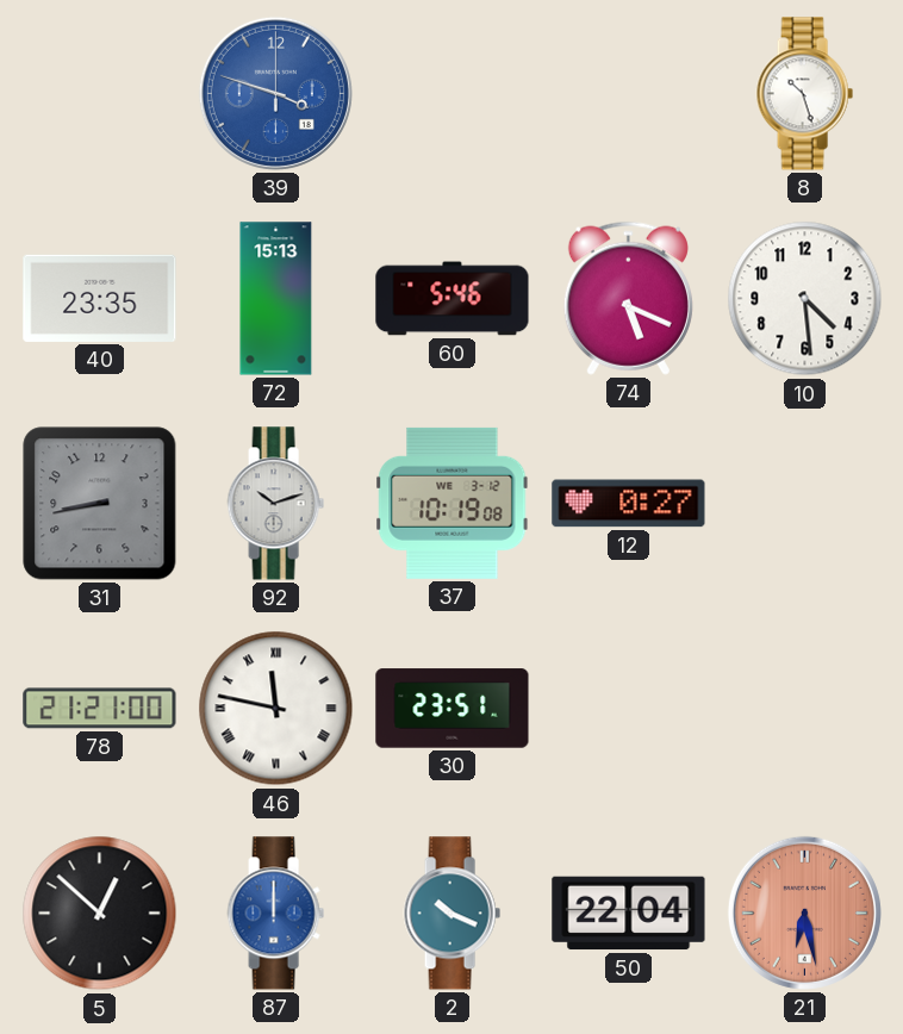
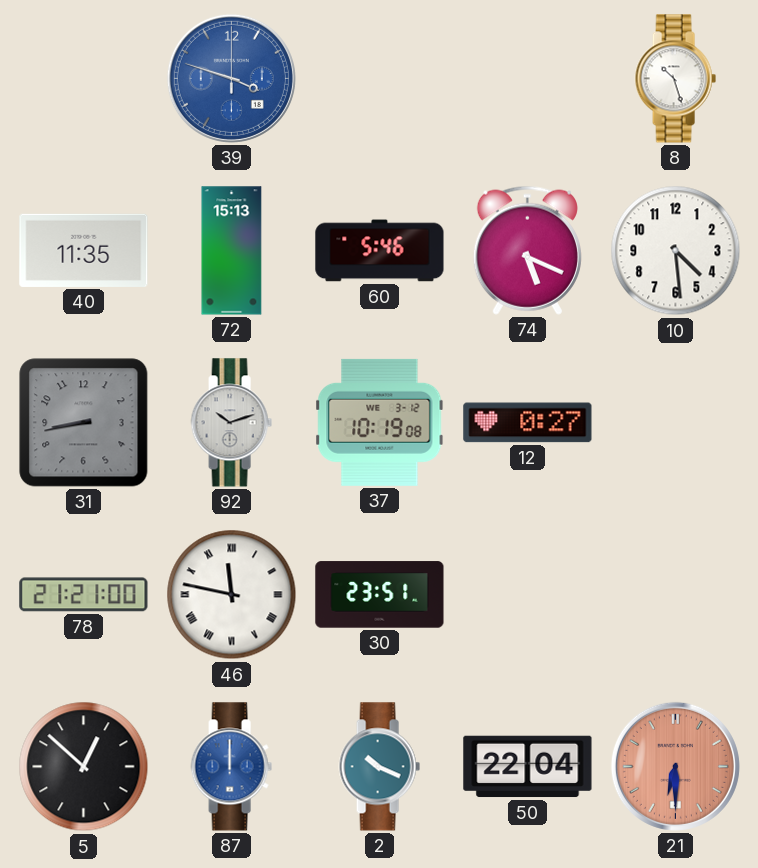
40: 23:35 -> 11:35
21: 6:28 -> 6:30
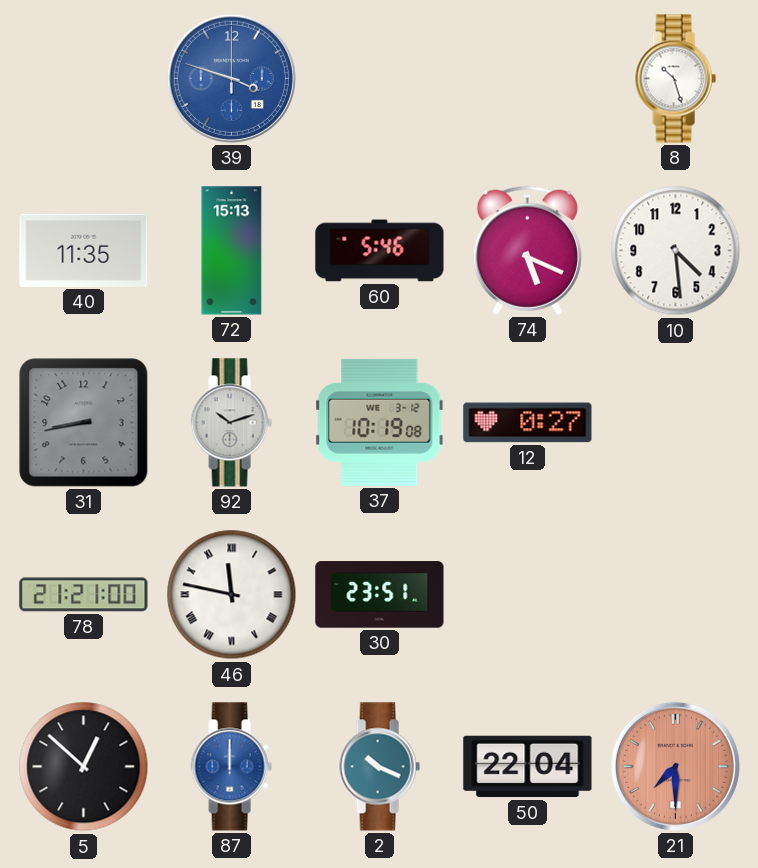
21: 6:30 -> 7:30
